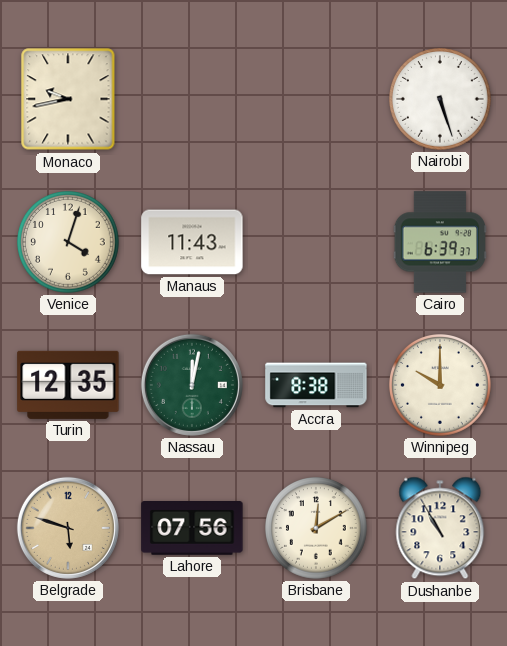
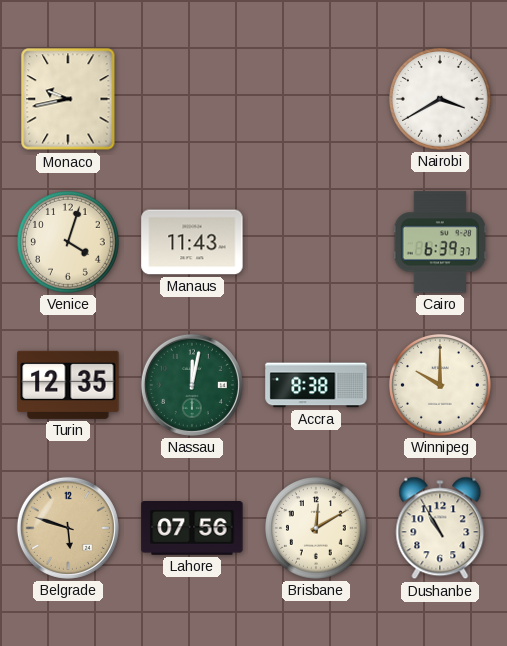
Nairobi: 5:27 -> 3:40
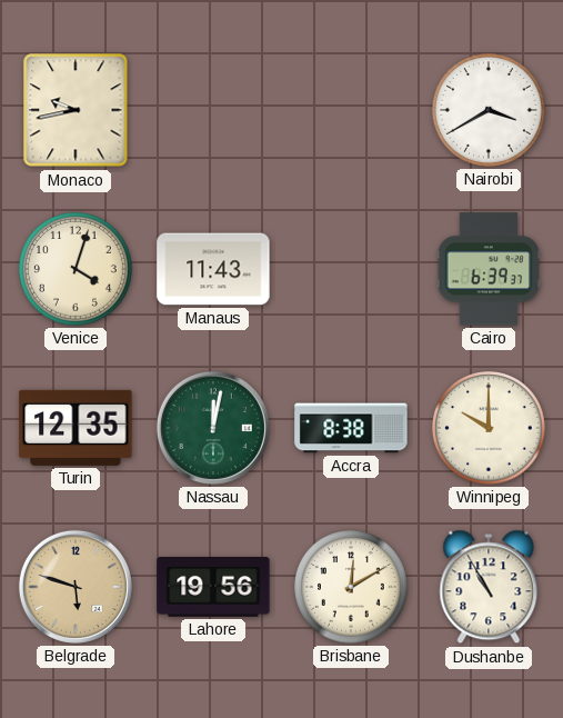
Lahore: 07:56 -> 19:56
